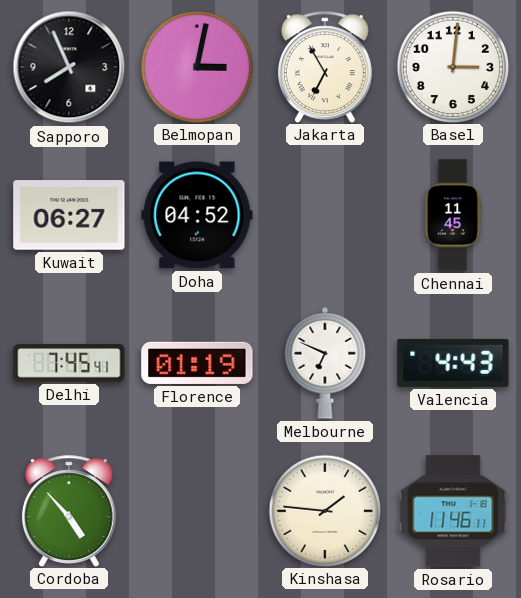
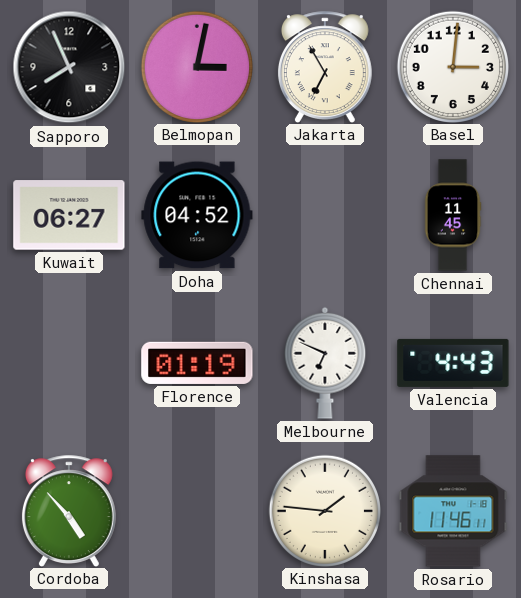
Delhi: 7:45 -> none
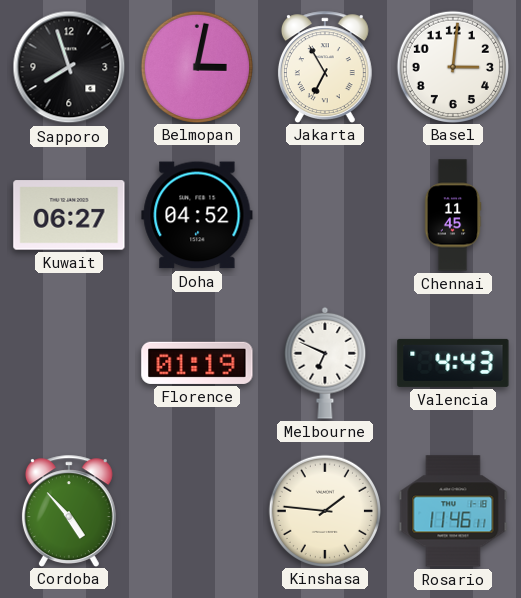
Sapporo: 7:56 -> 7:57
